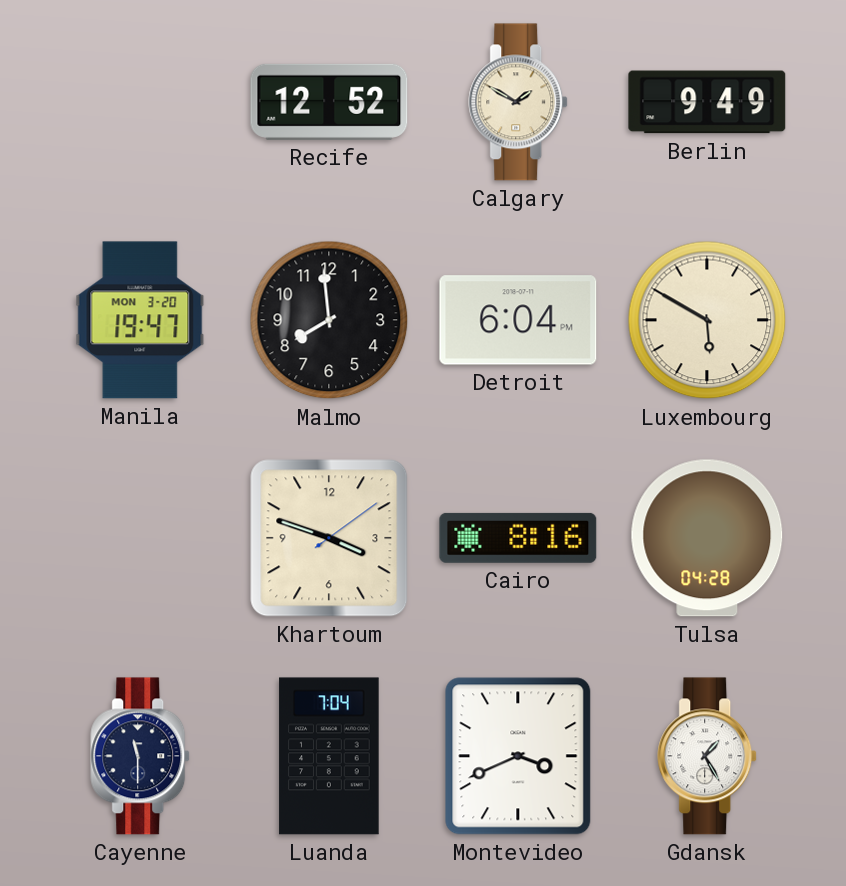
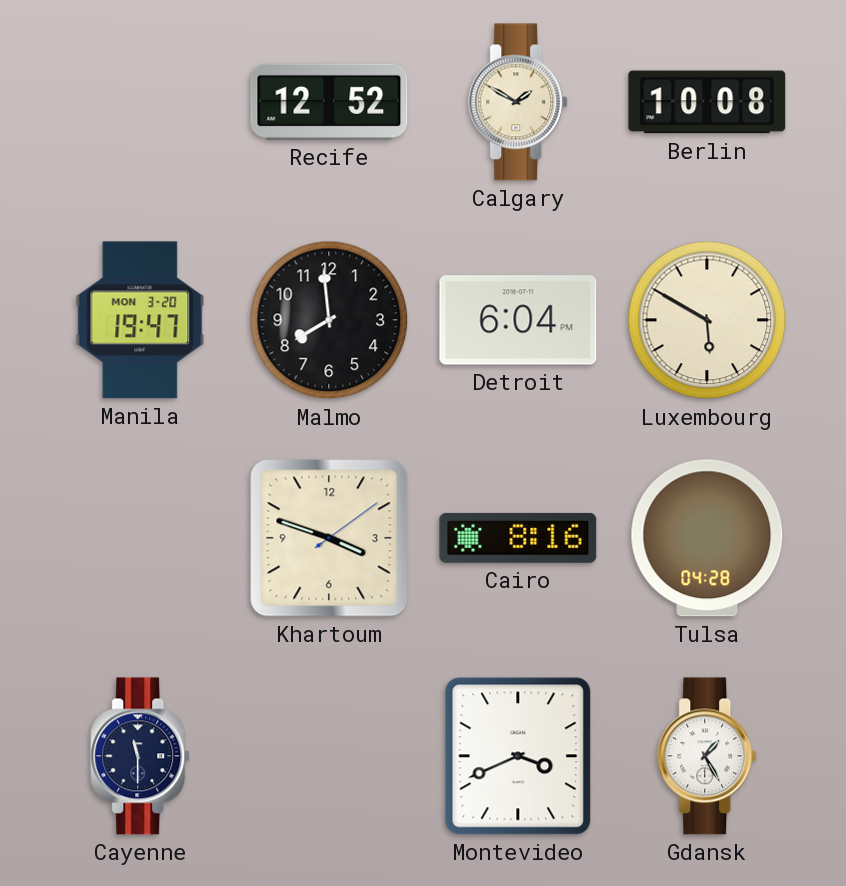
Berlin: 9:49 -> 10:08
Luanda: 7:04 -> none
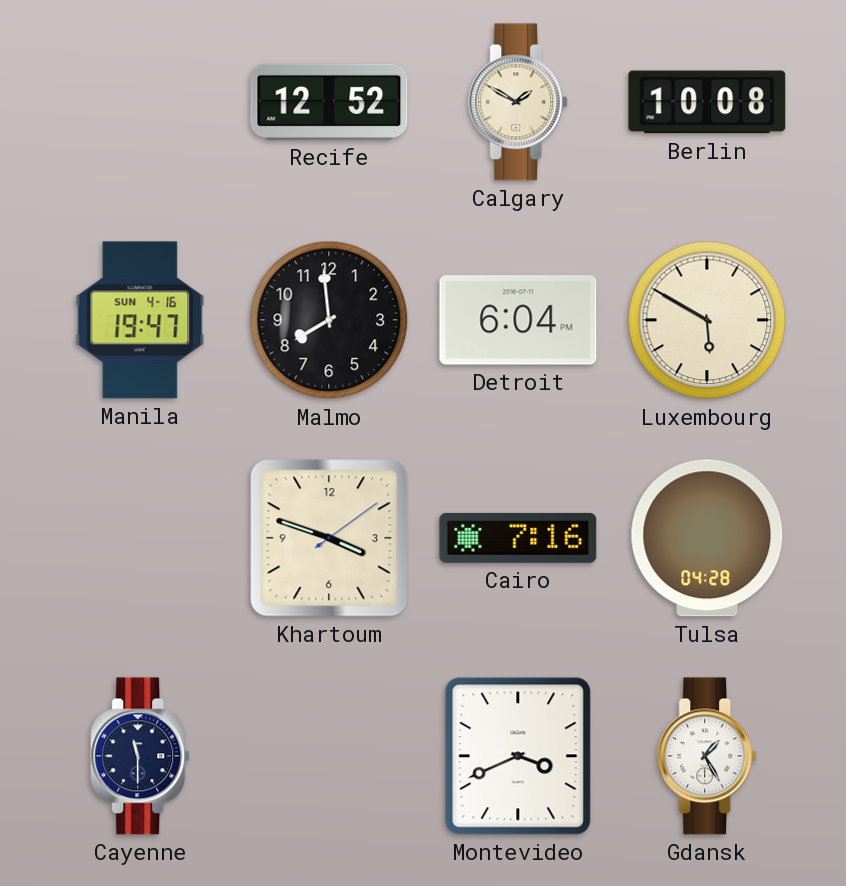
Manila date: MON 3-20 -> SUN 4-16
Cairo: 8:16 -> 7:16
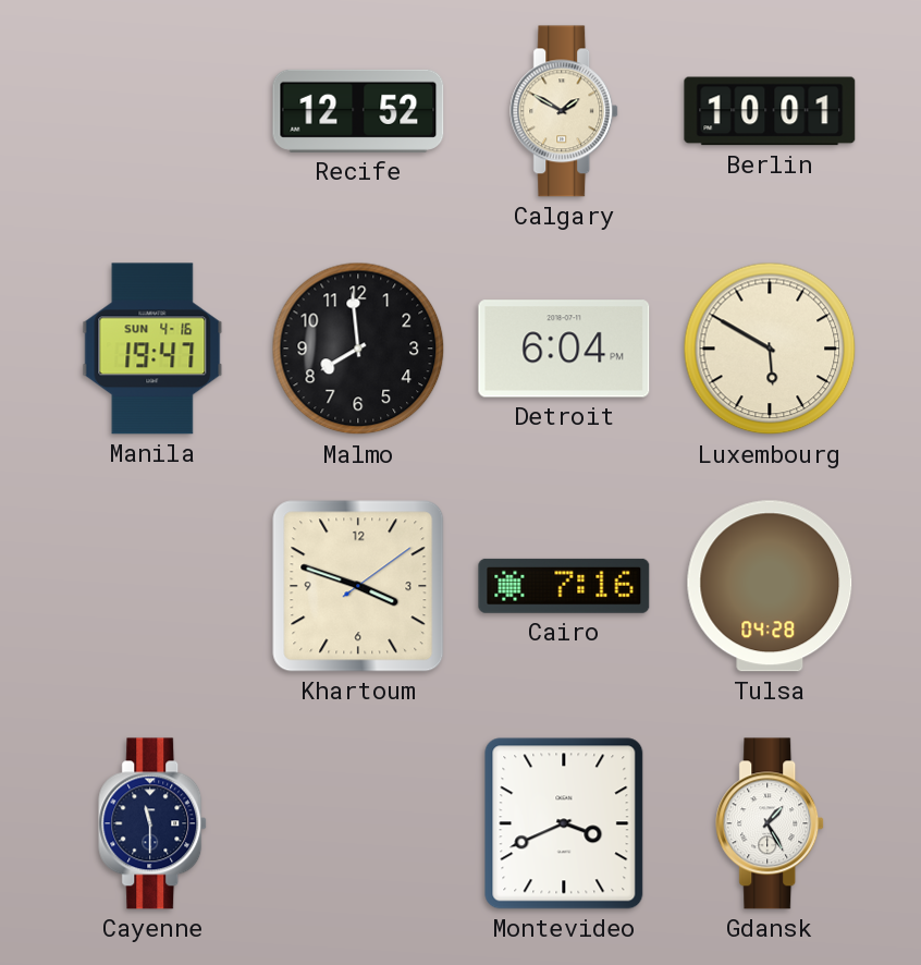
Berlin: 10:08 -> 10:01
